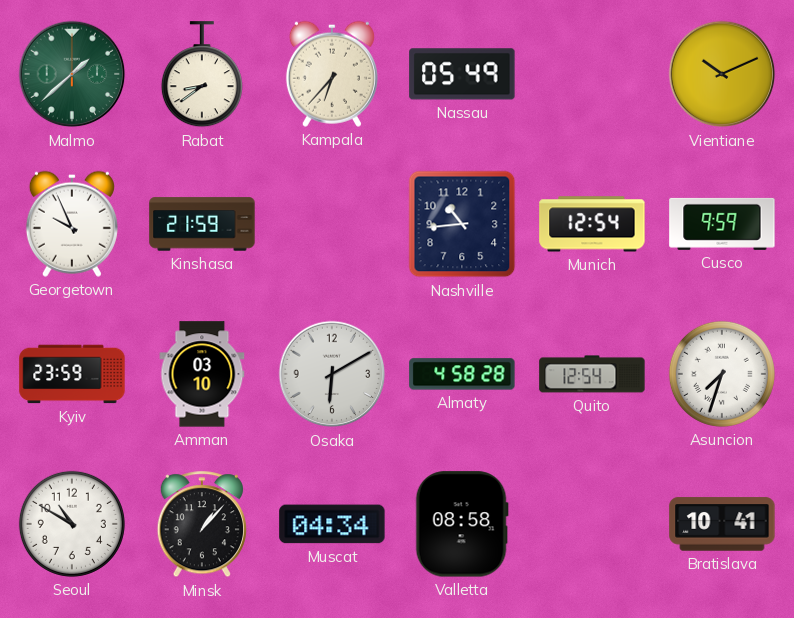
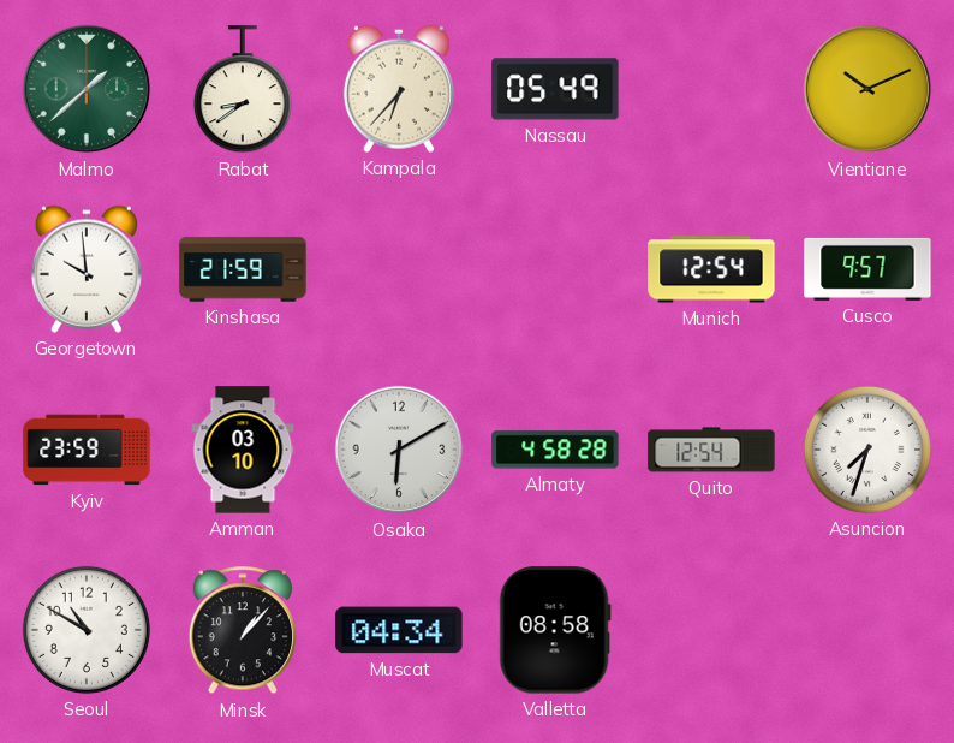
Georgetown: 9:56 -> 9:59
Nashville: 10:44 -> none
Cusco: 9:59 -> 9:57
Bratislava: 10:41 -> none
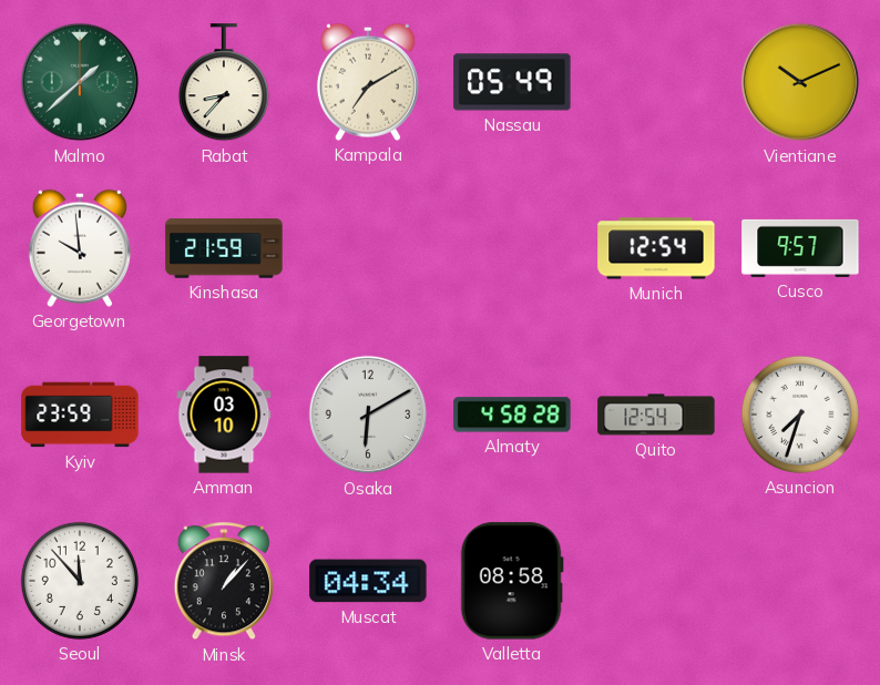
Rabat: 8:39 -> 8:37
Kampala: 6:37 -> 7:10
Seoul: 10:50 -> 11:53
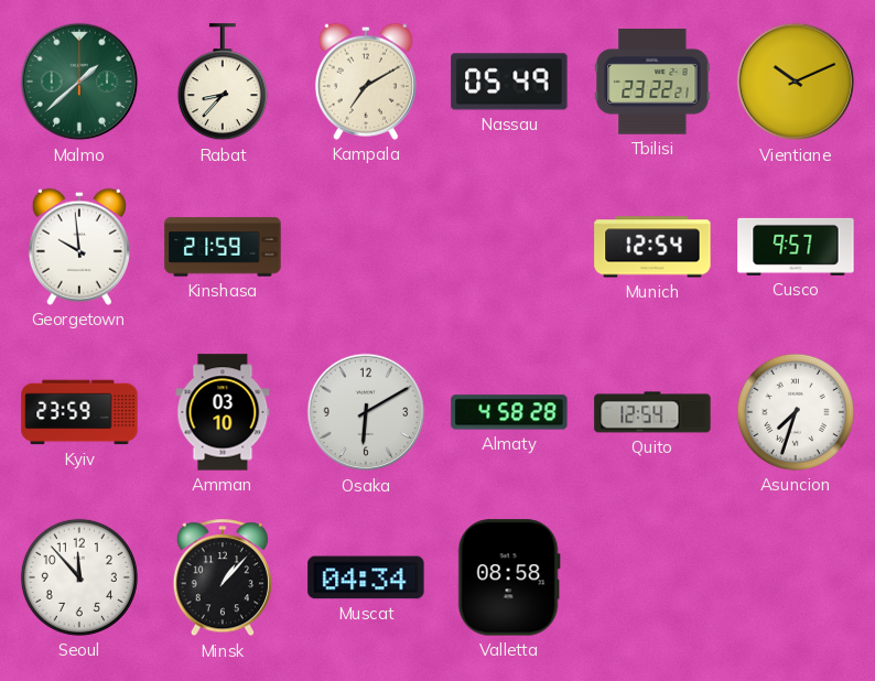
Tbilisi: none -> 23:22
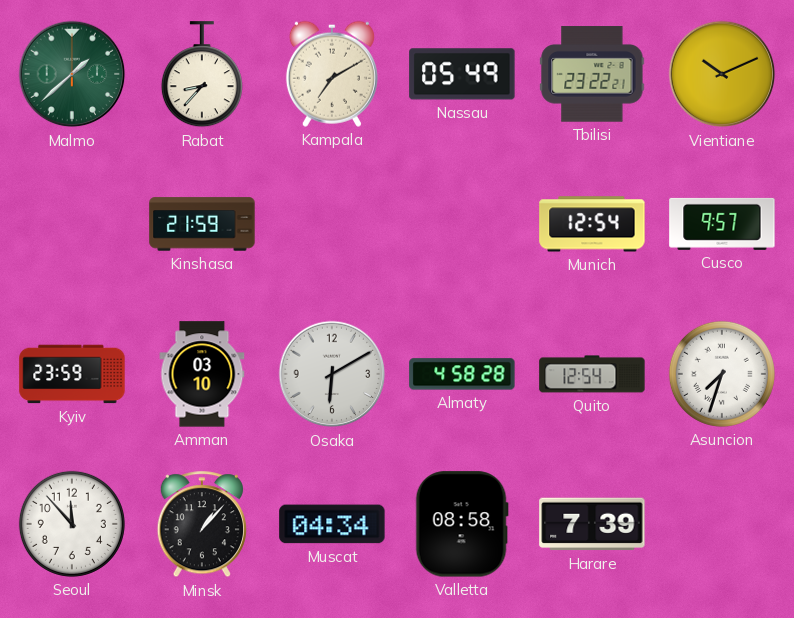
Georgetown: 9:59 -> none
Harare: none -> 7:39
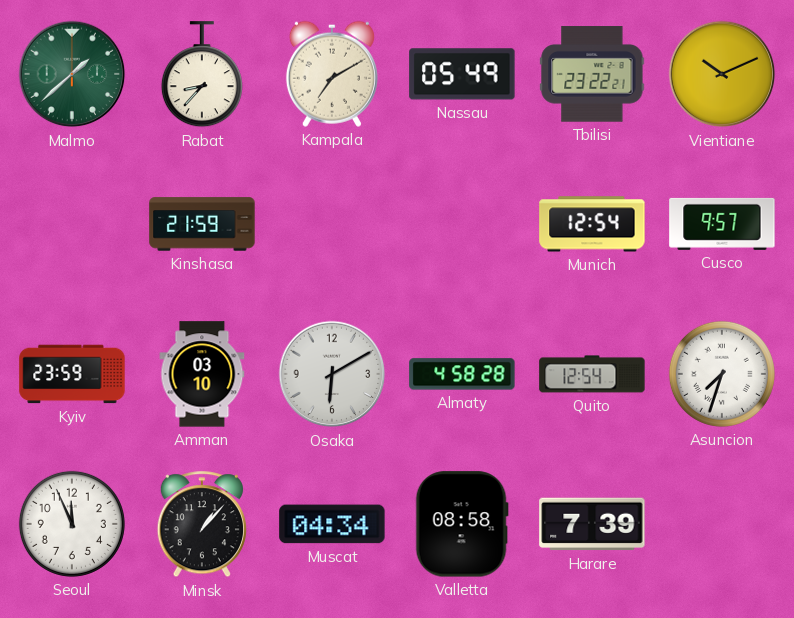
Seoul: 11:53 -> 11:56
